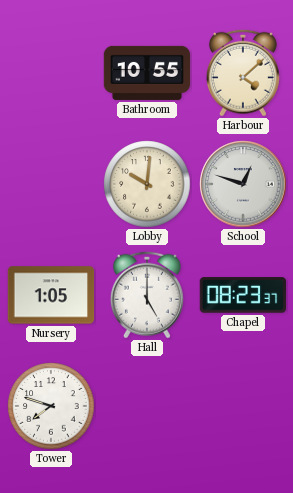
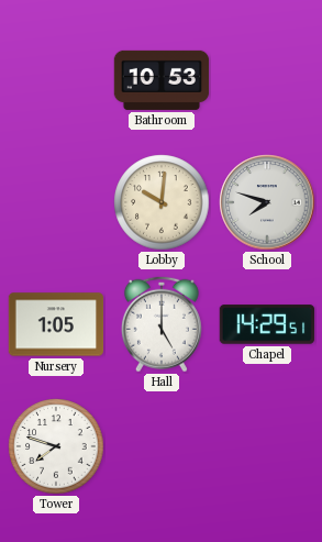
Bathroom: 10:55 -> 10:53
Harbour: 4:08 -> none
School: 12:48 -> 7:48
Chapel: 08:23 -> 14:29
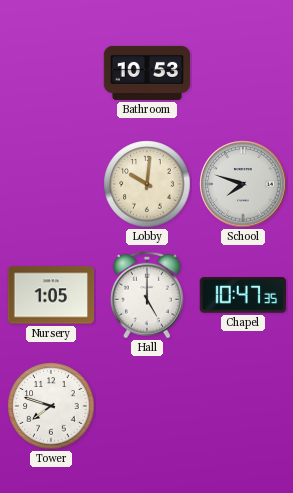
Chapel: 14:29 -> 10:47
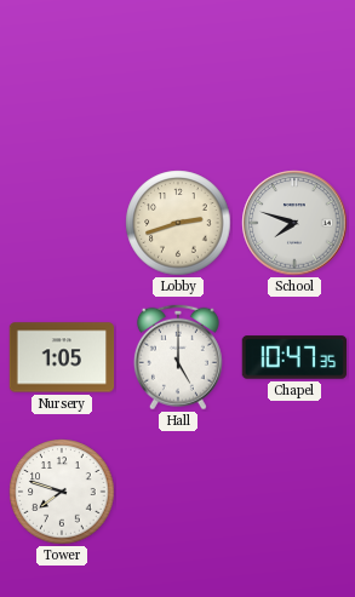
Bathroom: 10:53 -> none
Lobby: 10:01 -> 2:42
